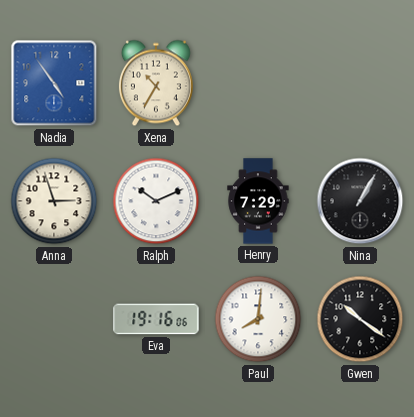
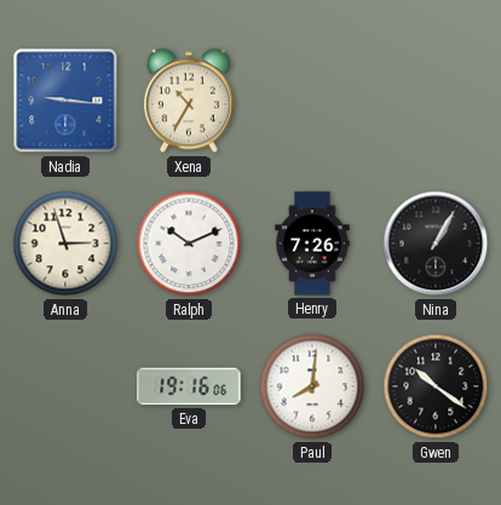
Nadia: 4:54 -> 9:16
Henry: 7:29 -> 7:26
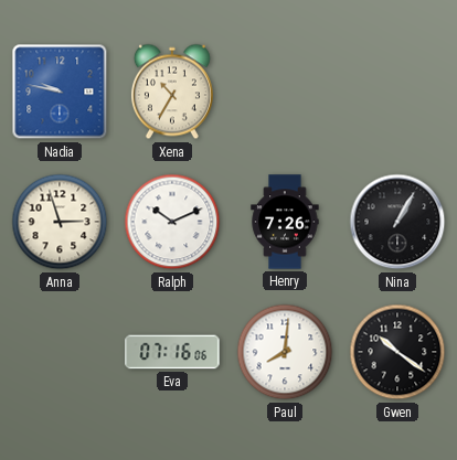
Nadia: 9:16 -> 9:47
Eva: 19:16 -> 07:16
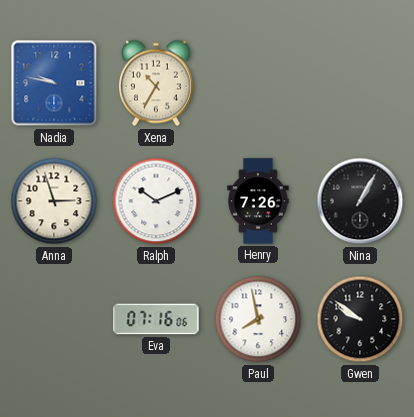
Paul: 8:01 -> 7:58
Gwen: 10:21 -> 9:51
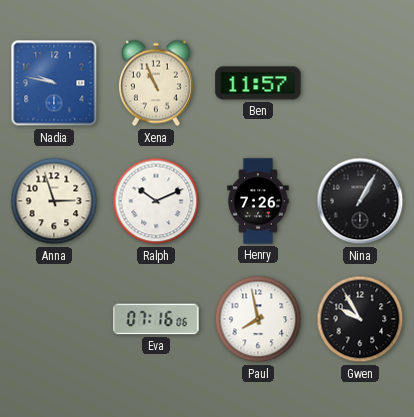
Xena: 10:35 -> 10:56
Ben: none -> 11:57
Gwen: 9:51 -> 9:55
